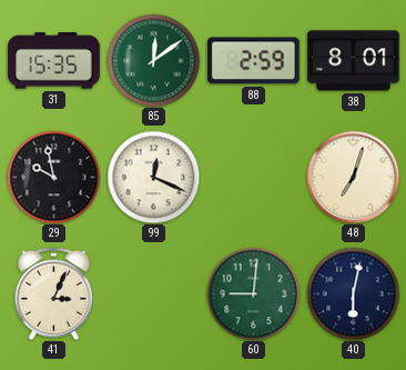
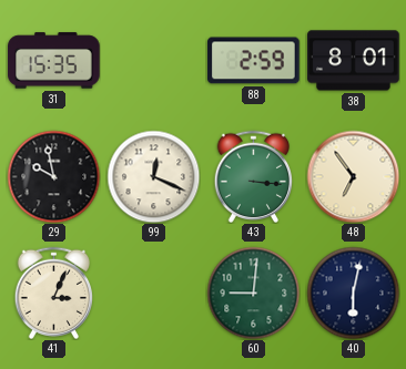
85: 12:09 -> none
43: none -> 3:16
48: 7:03 -> 6:54
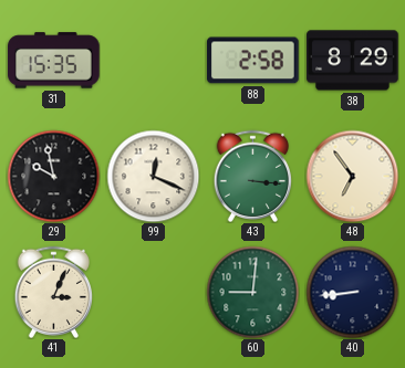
88: 2:59 -> 2:58
38: 8:01 -> 8:29
40: 6:02 -> 8:44
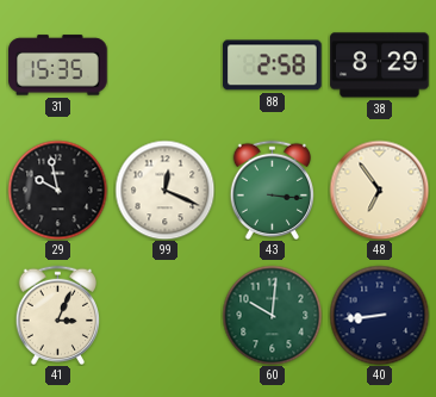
60: 9:01 -> 10:01
